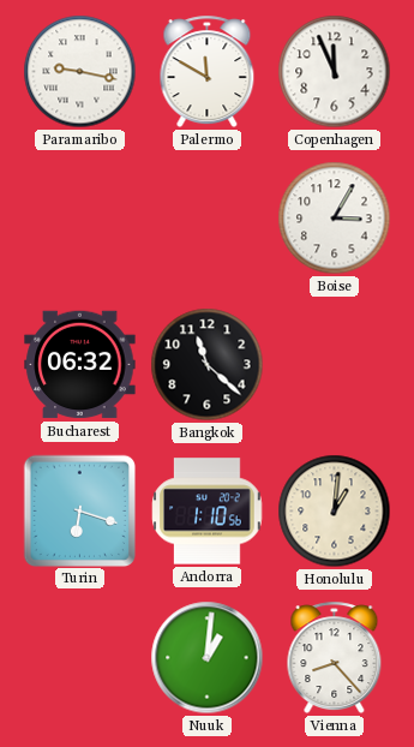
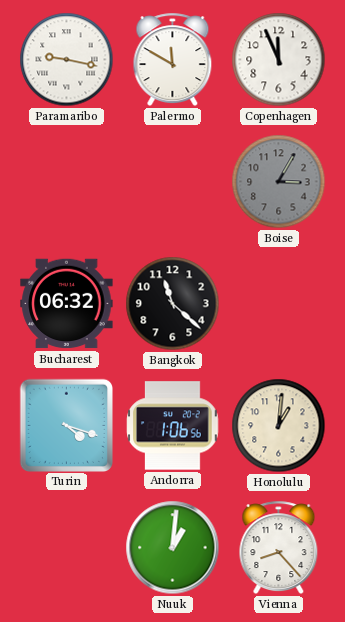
Boise dial: white -> grey
Turin: 6:18 -> 4:18
Andorra: 1:10 -> 1:06
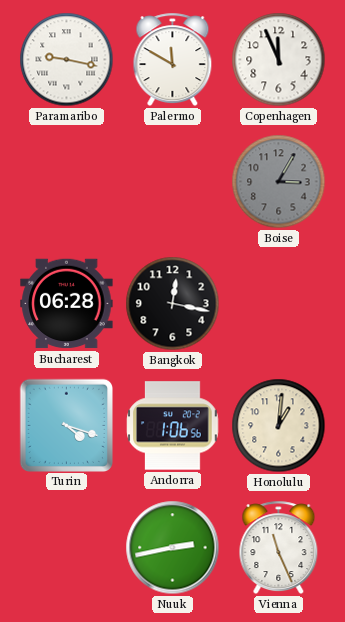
Bucharest: 06:32 -> 06:28
Bangkok: 11:22 -> 12:17
Nuuk: 1:01 -> 2:43
Vienna: 8:23 -> 11:26
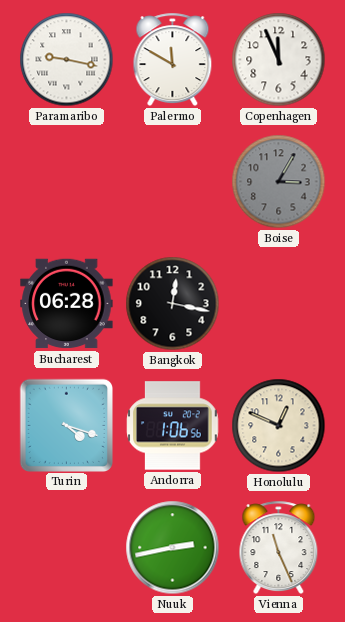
Honolulu: 1:01 -> 12:49
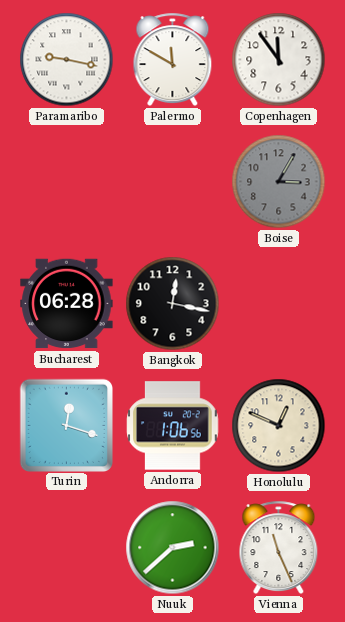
Copenhagen: 11:56 -> 11:54
Turin: 4:18 -> 12:18
Nuuk: 2:43 -> 2:38
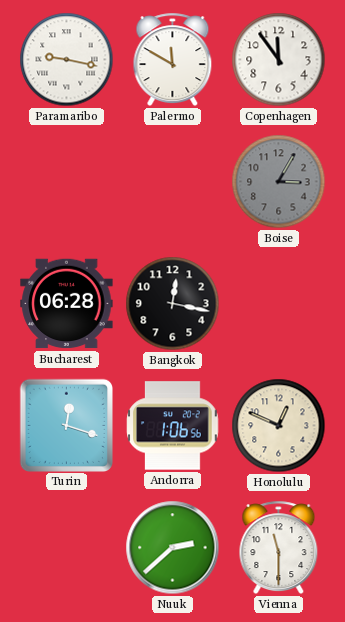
Vienna: 11:26 -> 11:30
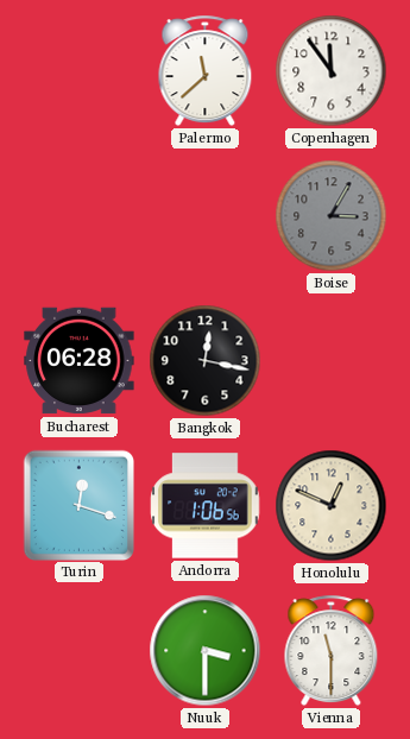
Paramaribo: 9:17 -> none
Palermo: 11:50 -> 11:38
Nuuk: 2:38 -> 3:30
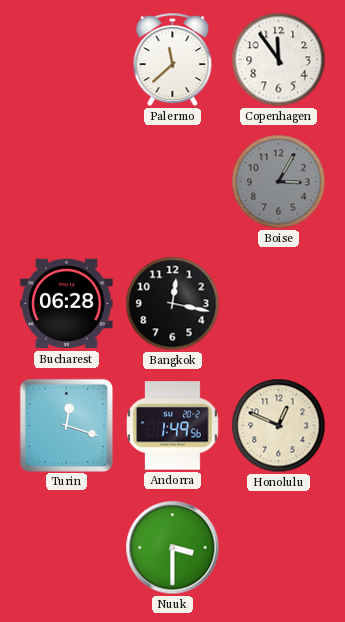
Andorra: 1:06 -> 1:49
Vienna: 11:30 -> none
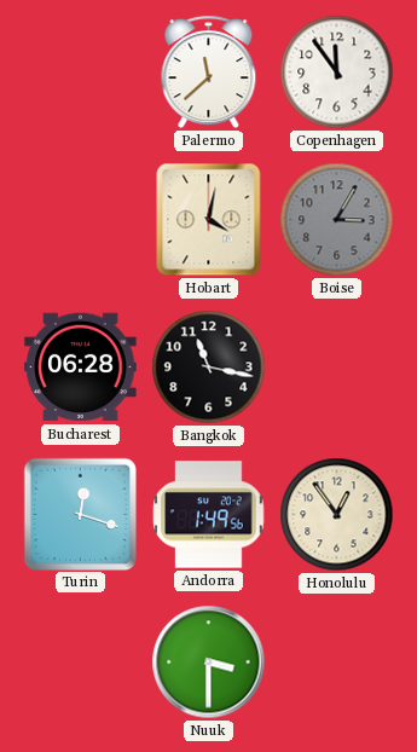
Hobart: none -> 4:02
Bangkok: 12:17 -> 11:17
Honolulu: 12:49 -> 12:54
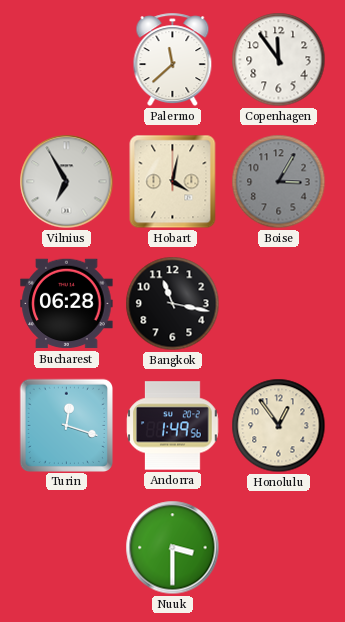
Vilnius: none -> 6:55
